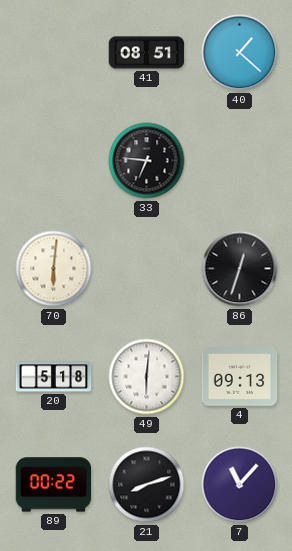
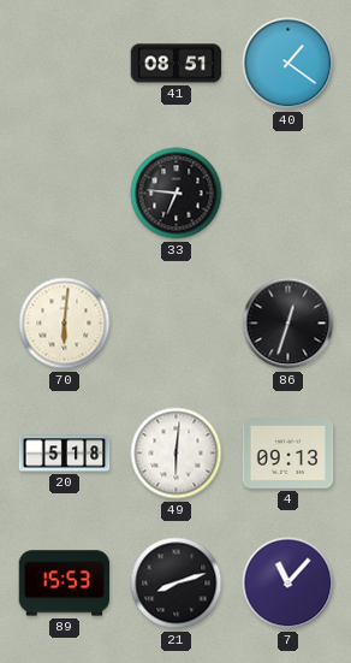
40: 1:22 -> 1:21
89: 00:22 -> 15:53
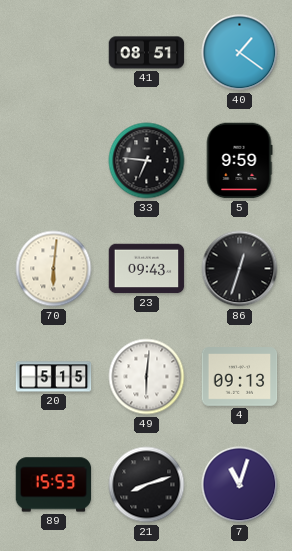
5: none -> 9:59
23: none -> 09:43
20: 5:18 -> 5:15
7: 11:07 -> 11:03
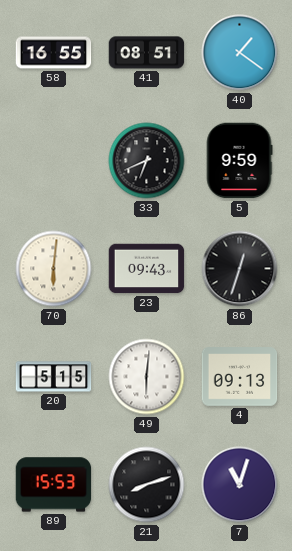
58: none -> 16:55
33: 6:46 -> 6:41
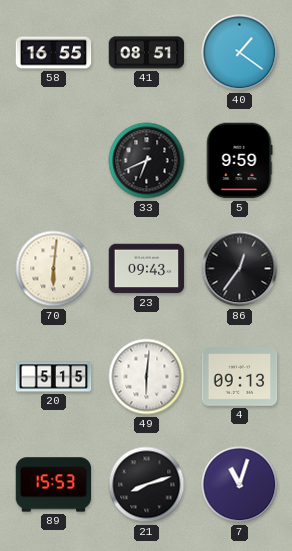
86: 12:33 -> 12:36
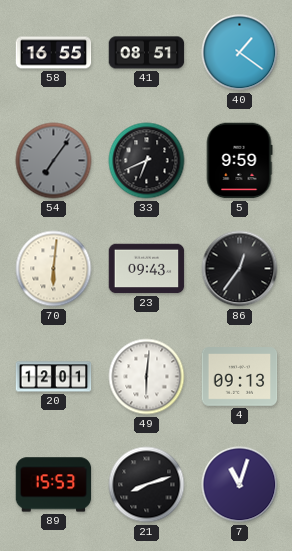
54: none -> 7:06
20: 5:15 -> 12:01
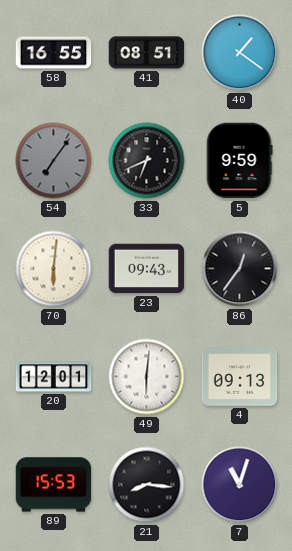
21: 8:12 -> 8:16
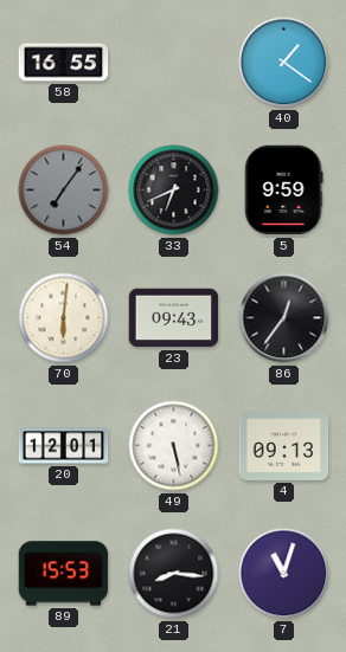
41: 08:51 -> none
49: 6:01 -> 5:28
